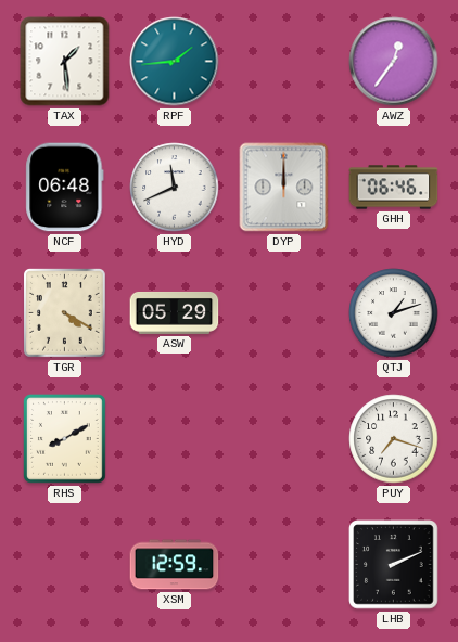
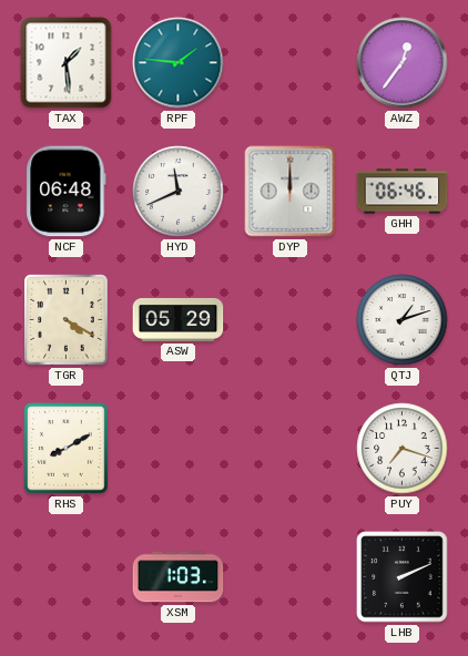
RPF: 1:44 -> 1:46
XSM: 12:59 -> 1:03
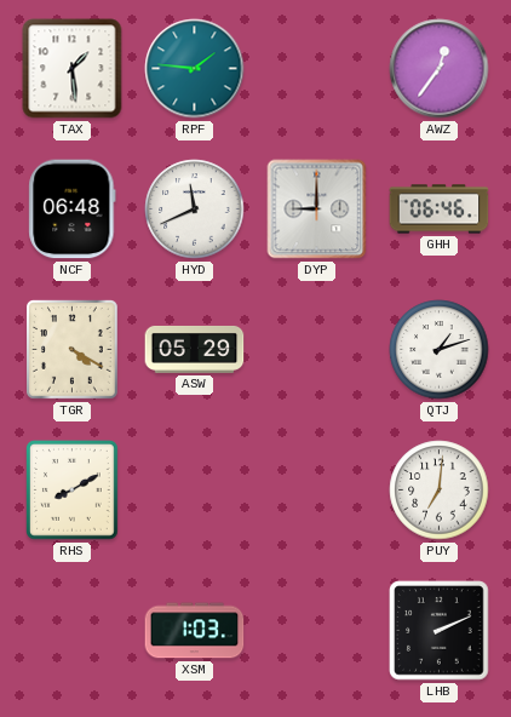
DYP: 12:00 -> 9:00
PUY: 7:18 -> 7:01
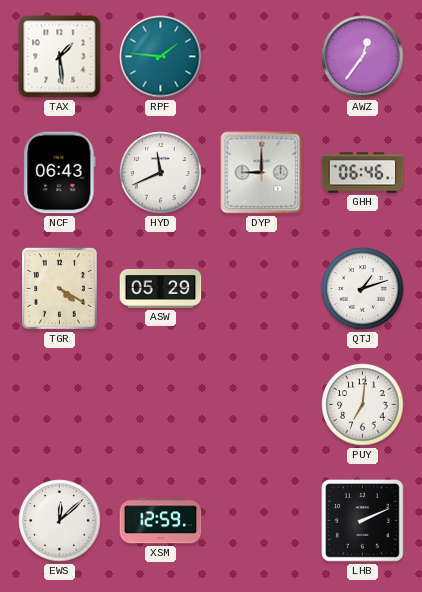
NCF: 06:48 -> 06:43
RHS: 8:10 -> none
EWS: none -> 12:08
XSM: 1:03 -> 12:59
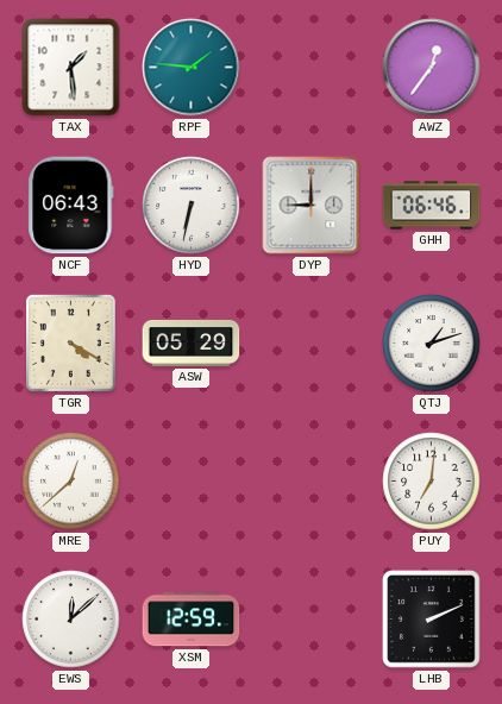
HYD: 11:41 -> 6:32
MRE: none -> 12:38
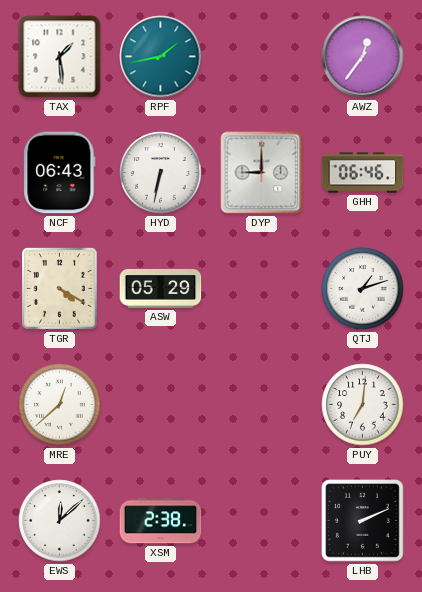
RPF: 1:46 -> 1:43
XSM: 12:59 -> 2:38
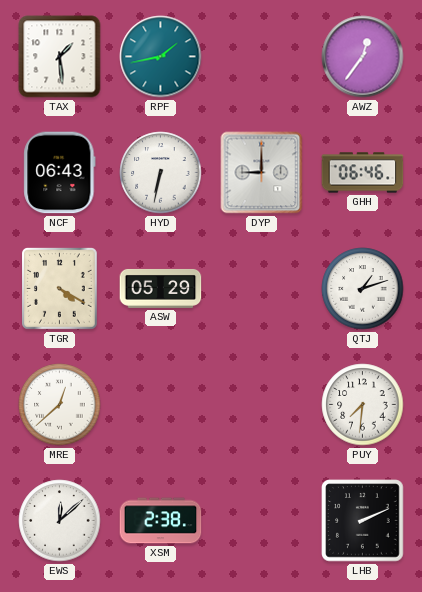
PUY: 7:01 -> 7:31
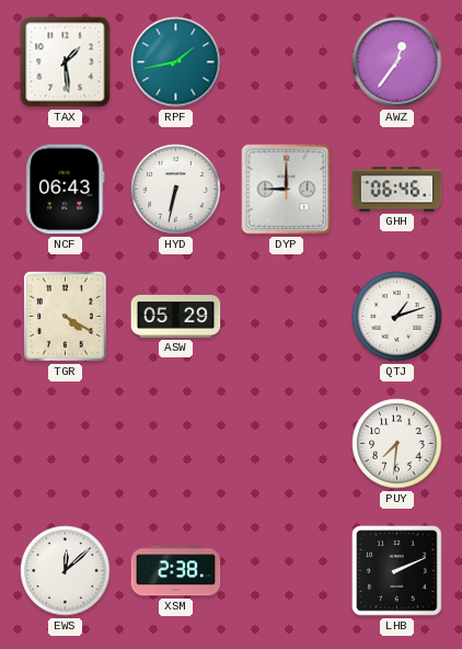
MRE: 12:38 -> none
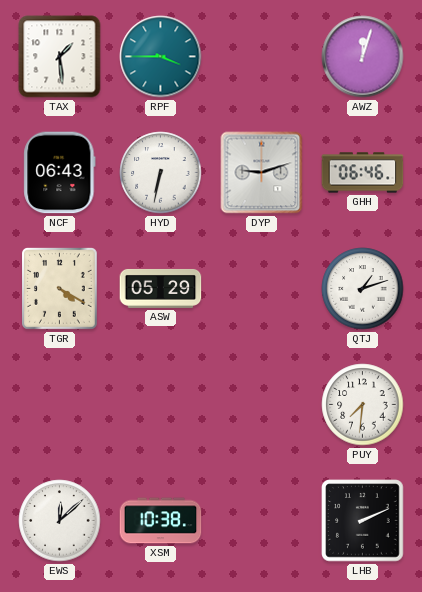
RPF: 1:43 -> 3:45
AWZ: 12:36 -> 12:03
DYP: 9:00 -> 9:12
XSM: 2:38 -> 10:38
